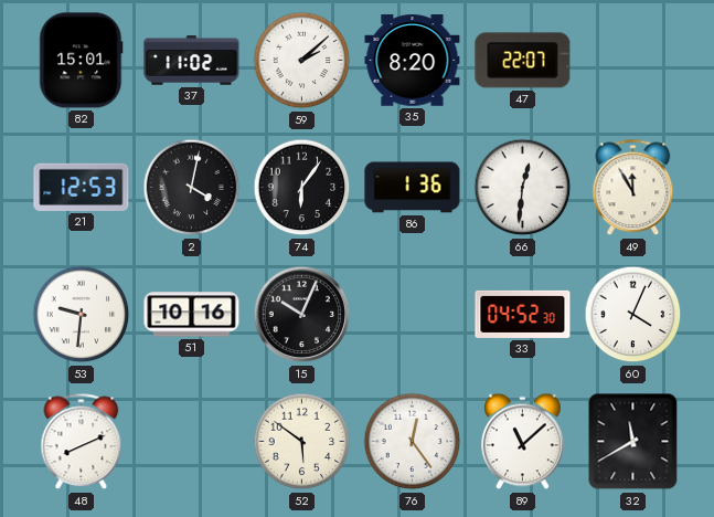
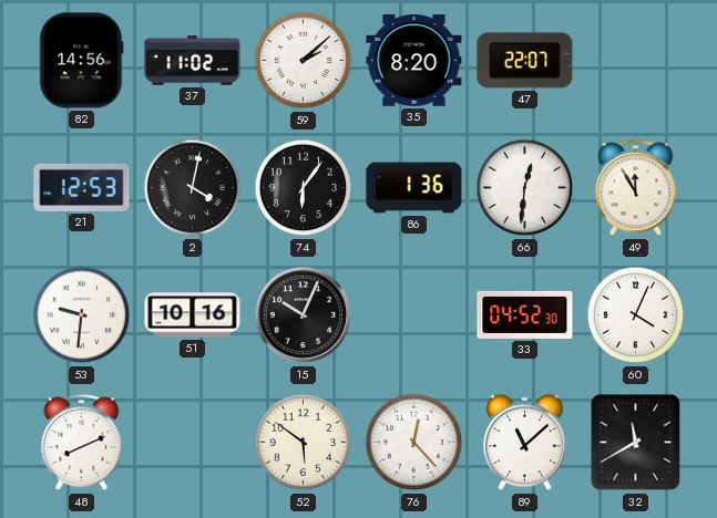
82: 15:01 -> 14:56
76: 12:24 -> 12:23
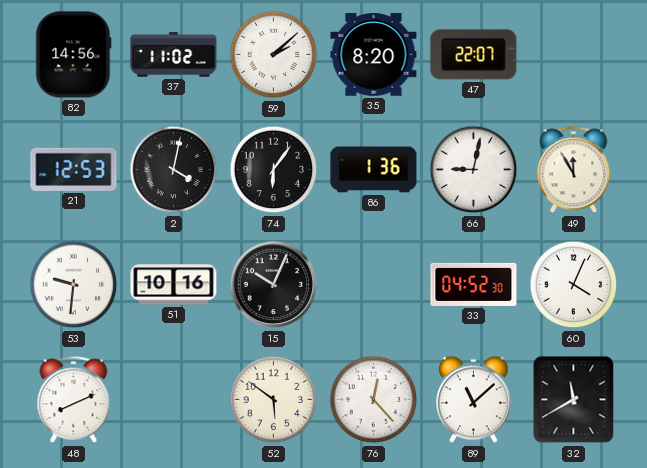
66: 12:31 -> 9:02
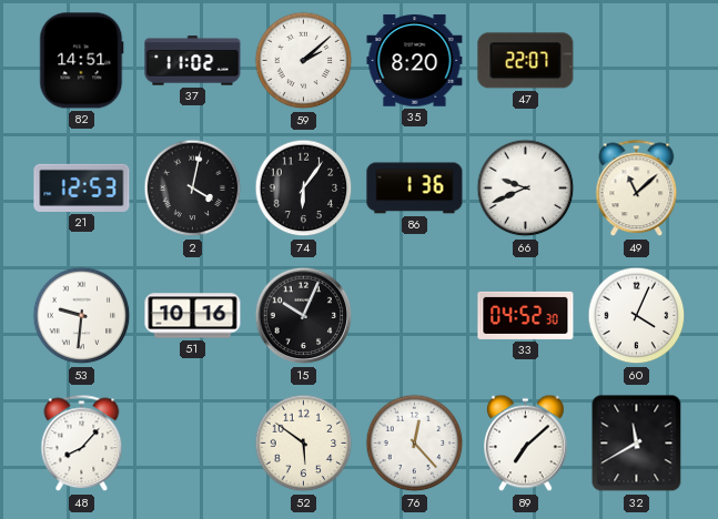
82: 14:56 -> 14:51
66: 9:02 -> 9:41
49: 11:55 -> 11:08
48: 8:11 -> 8:07
89: 11:08 -> 7:08
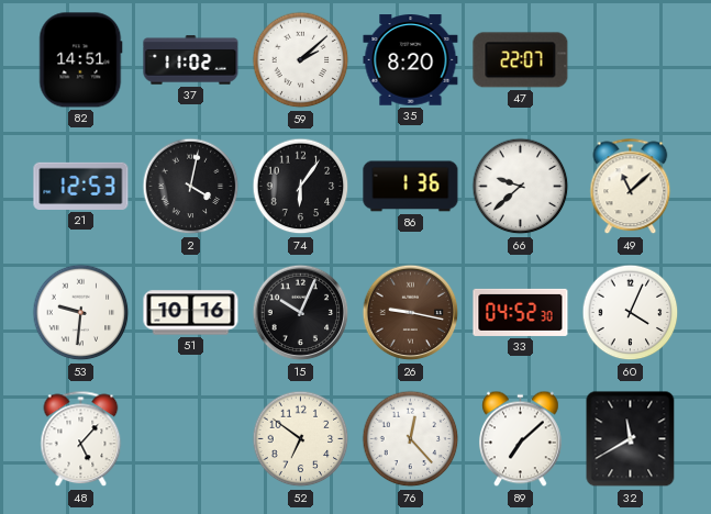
66: 9:41 -> 9:38
26: none -> 9:17
48: 8:07 -> 5:07
52: 5:51 -> 6:51
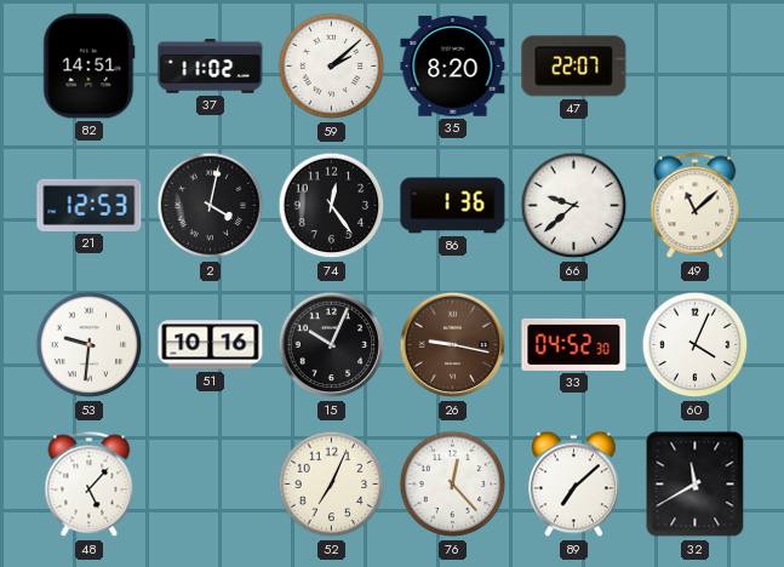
74: 6:06 -> 12:24
52: 6:51 -> 7:04
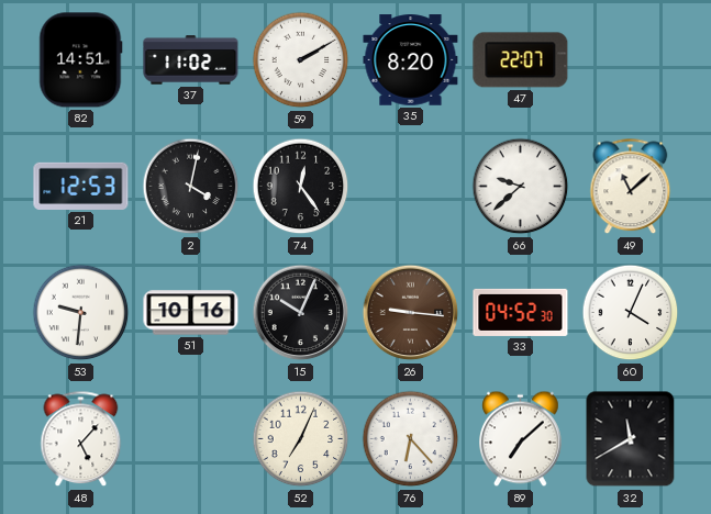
59: 2:08 -> 2:10
86: 1:36 -> none
26: 9:17 -> 9:16
76: 12:23 -> 6:23
